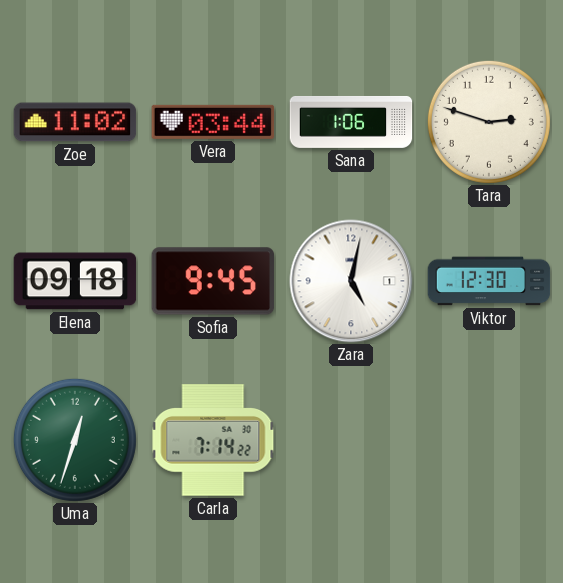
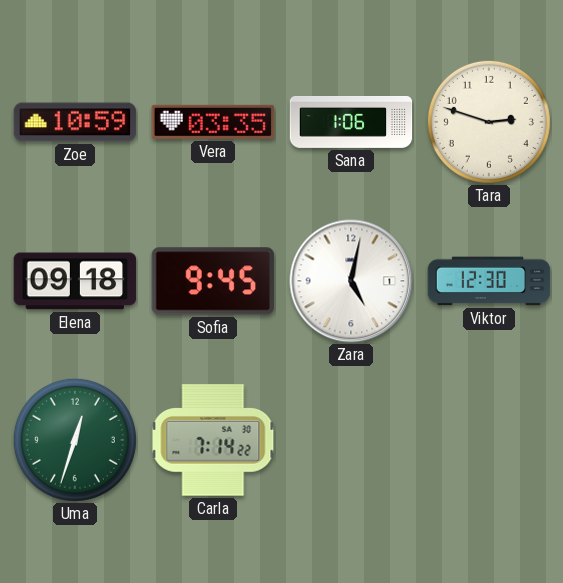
Zoe: 11:02 -> 10:59
Vera: 03:44 -> 03:35
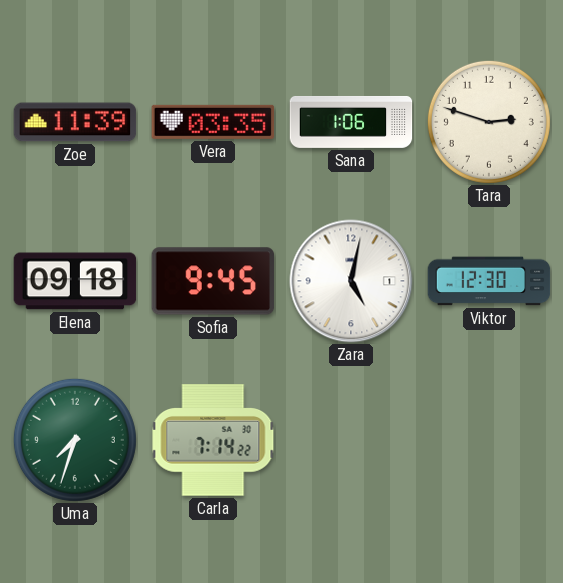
Zoe: 10:59 -> 11:39
Uma: 12:33 -> 7:33
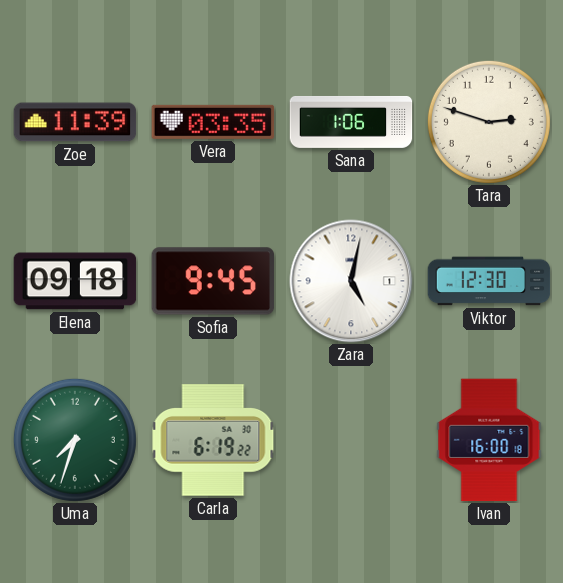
Carla: 7:14 -> 6:19
Ivan: none -> 16:00
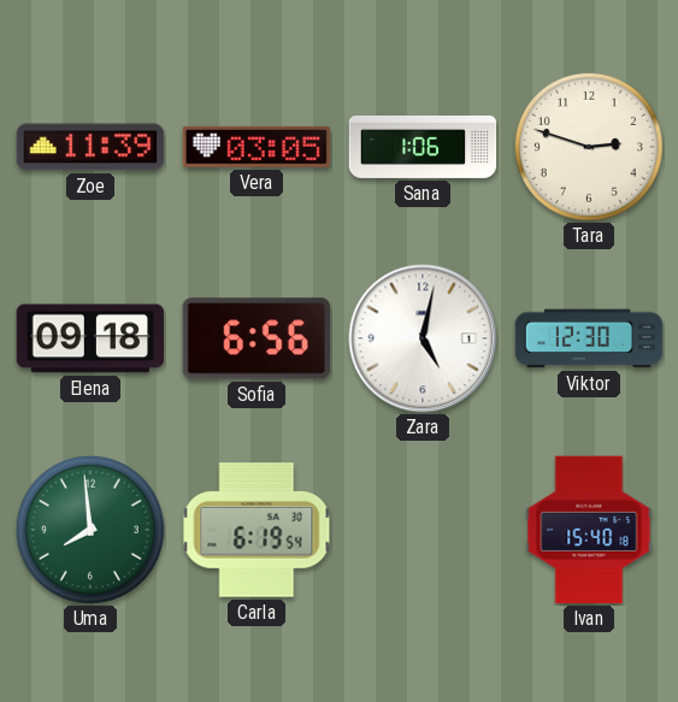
Vera: 03:35 -> 03:05
Sofia: 9:45 -> 6:56
Uma: 7:33 -> 7:59
Carla: 6:19:22 -> 6:19:54
Ivan: 16:00 -> 15:40
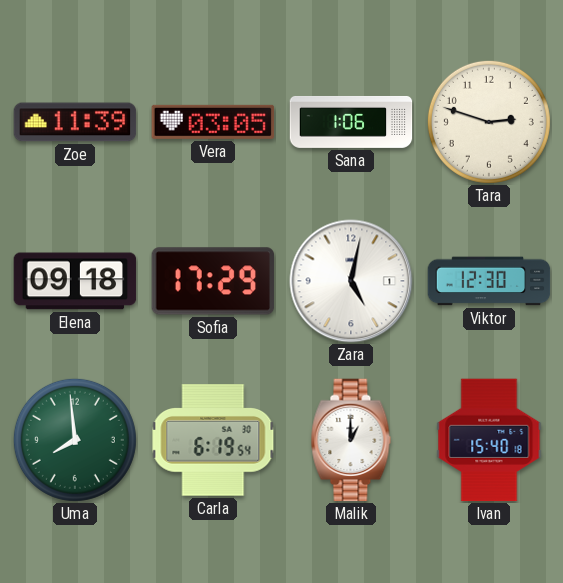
Sofia: 6:56 -> 17:29
Malik: none -> 1:00
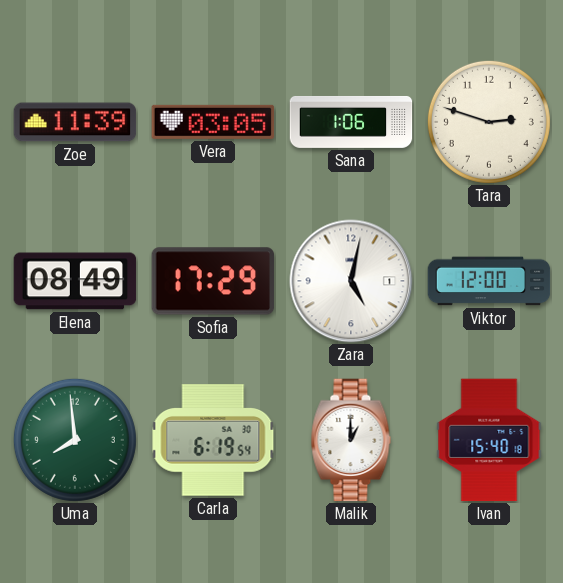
Elena: 09:18 -> 08:49
Viktor: 12:30 -> 12:00
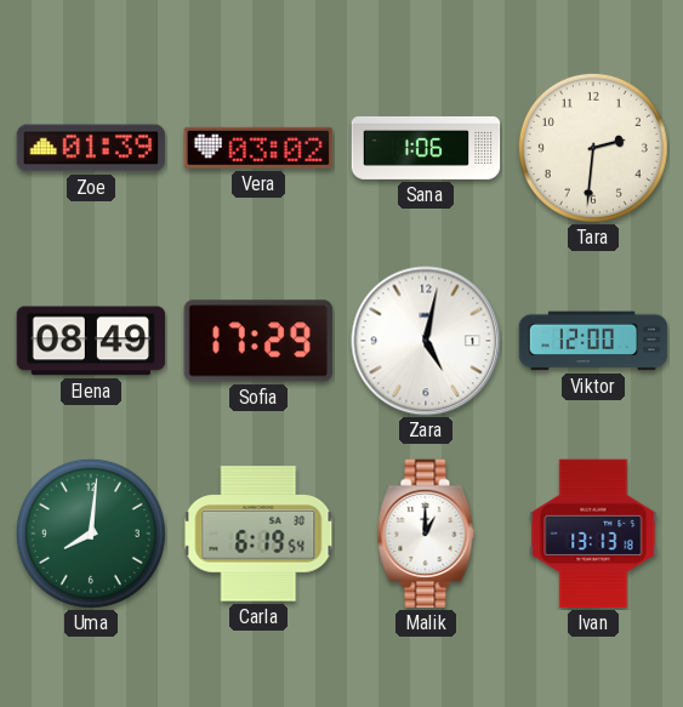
Zoe: 11:39 -> 01:39
Vera: 03:05 -> 03:02
Tara: 2:48 -> 2:31
Uma: 7:59 -> 8:01
Ivan: 15:40 -> 13:13
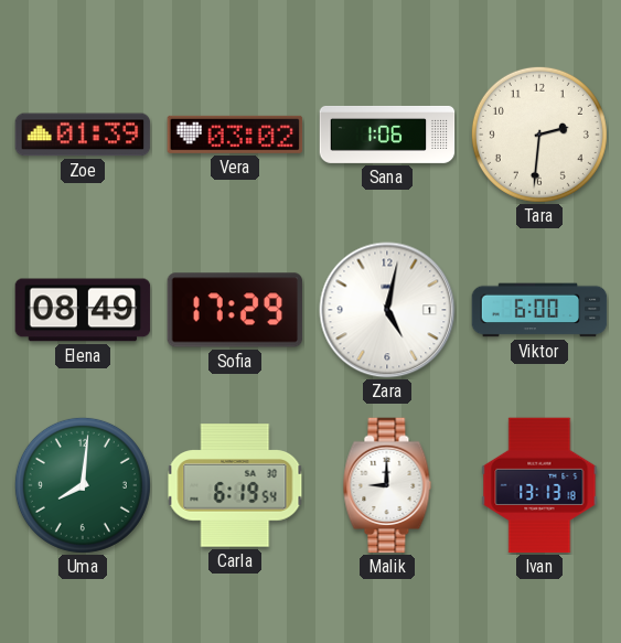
Viktor: 12:00 -> 6:00
Malik: 1:00 -> 9:00
